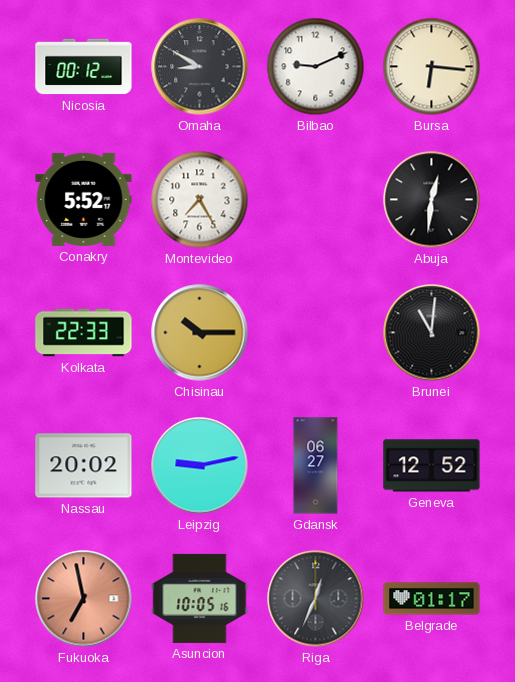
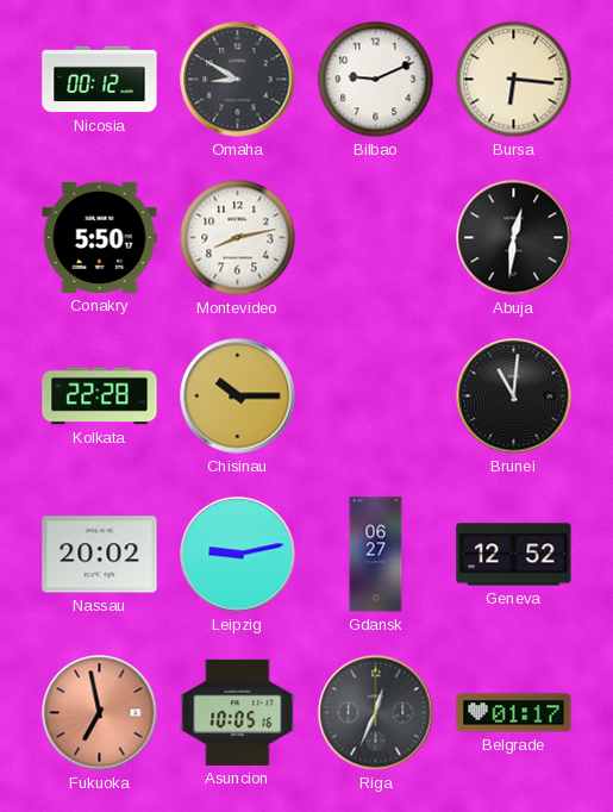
Conakry: 5:52 -> 5:50
Montevideo: 7:25 -> 8:13
Kolkata: 22:33 -> 22:28
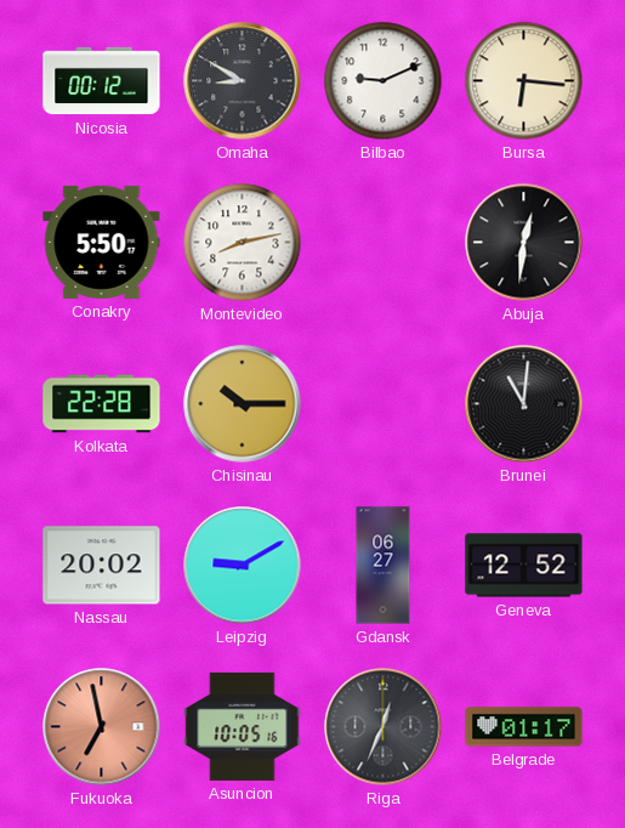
Leipzig: 9:13 -> 9:10
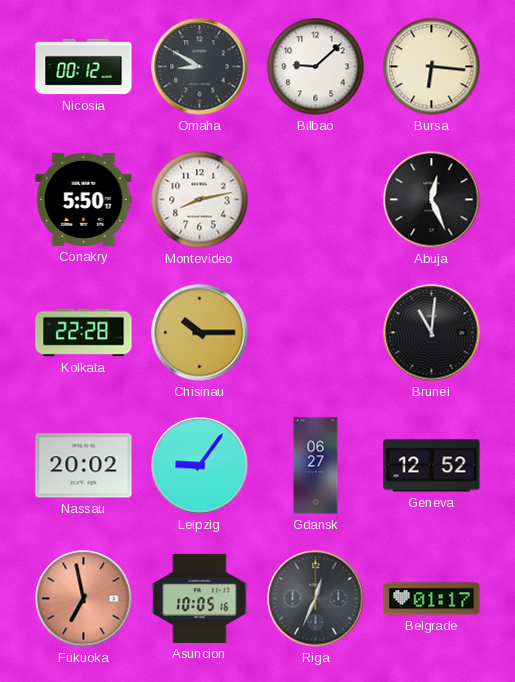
Bilbao: 9:11 -> 9:08
Abuja: 12:31 -> 12:26
Leipzig: 9:10 -> 9:06
